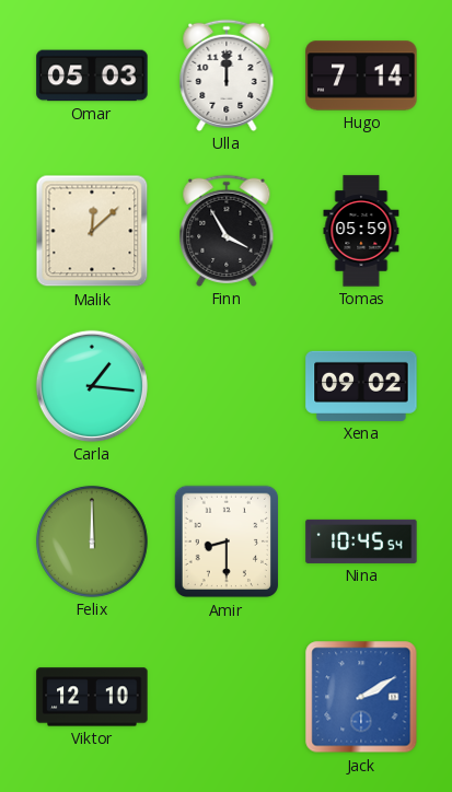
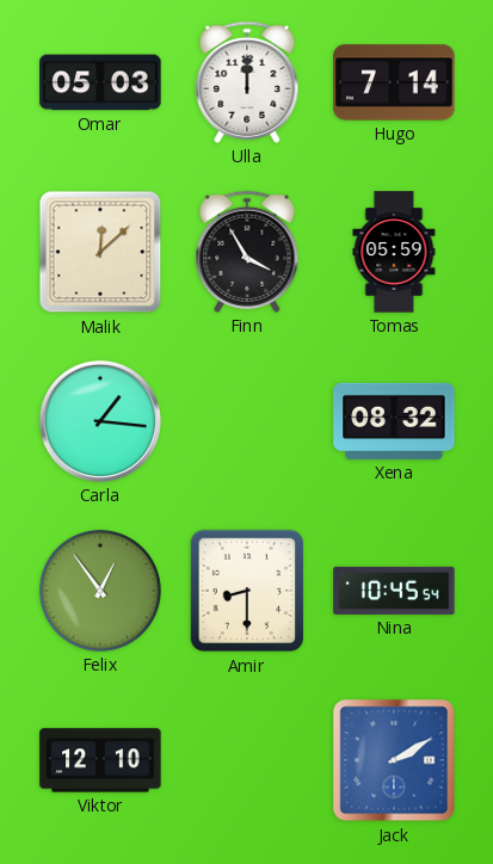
Xena: 09:02 -> 08:32
Felix: 12:00 -> 12:54
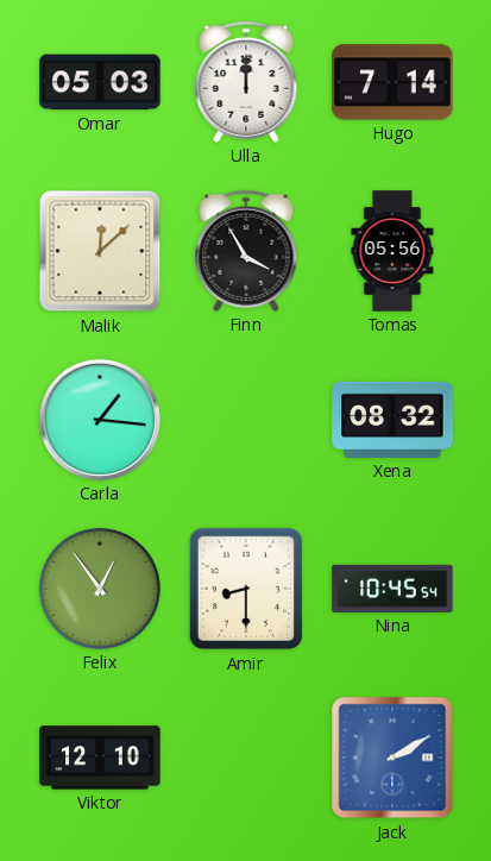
Tomas: 05:59 -> 05:56
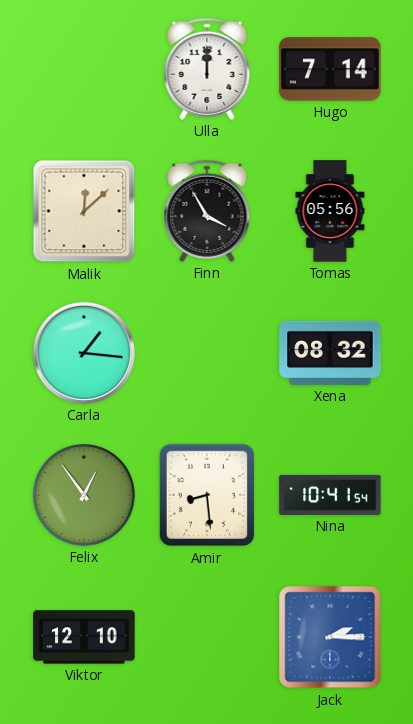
Omar: 05:03 -> none
Amir: 8:30 -> 8:29
Nina: 10:45 -> 10:41
Jack: 2:10 -> 2:15
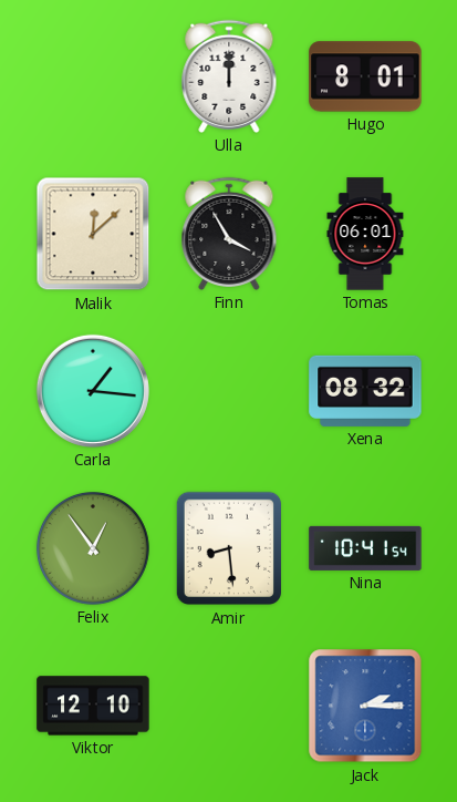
Hugo: 7:14 -> 8:01
Tomas: 05:56 -> 06:01
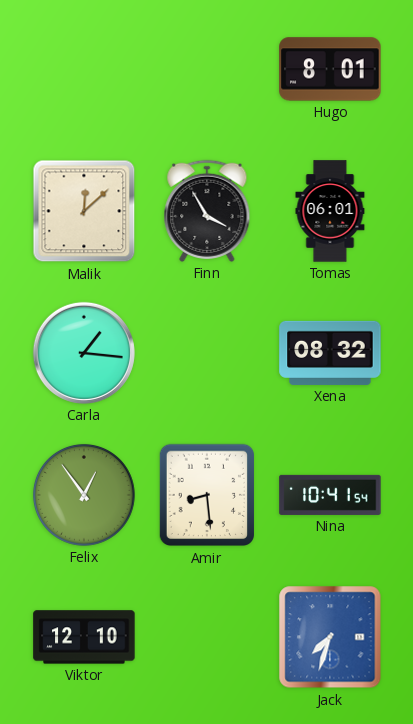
Ulla: 12:00 -> none
Jack: 2:15 -> 7:33
